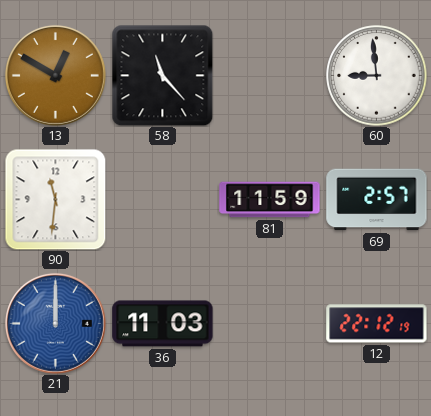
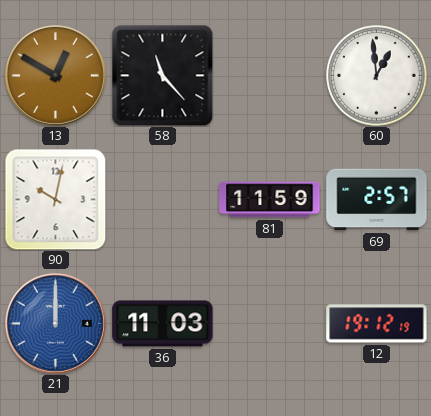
60: 8:59 -> 12:59
90: 11:31 -> 10:02
12: 22:12 -> 19:12
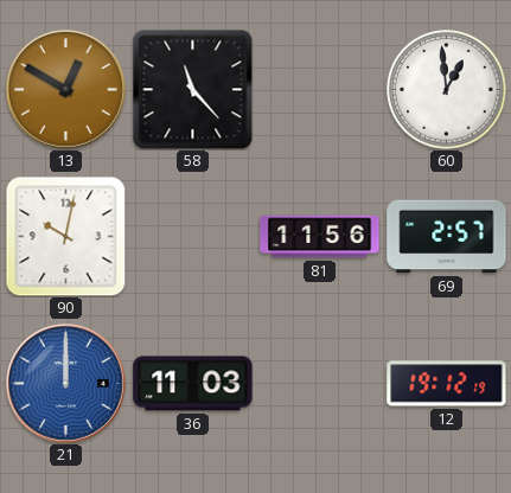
81: 11:59 -> 11:56
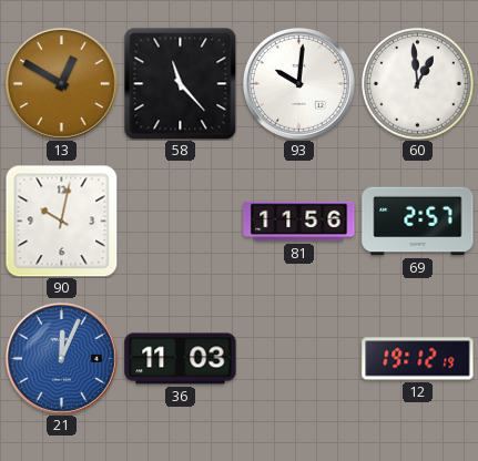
93: none -> 10:01
21: 12:00 -> 12:04
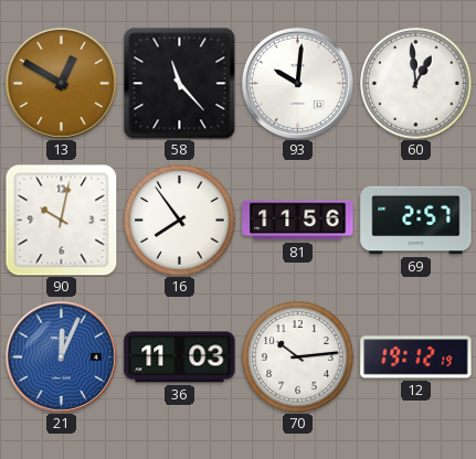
16: none -> 7:54
70: none -> 10:14
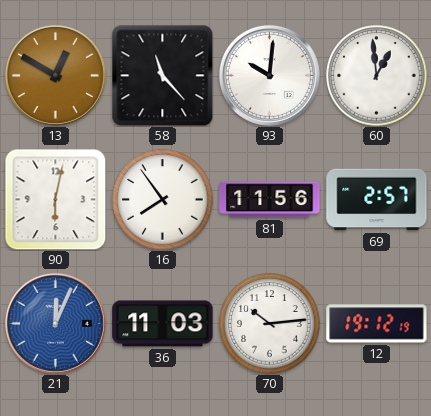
90: 10:02 -> 6:02
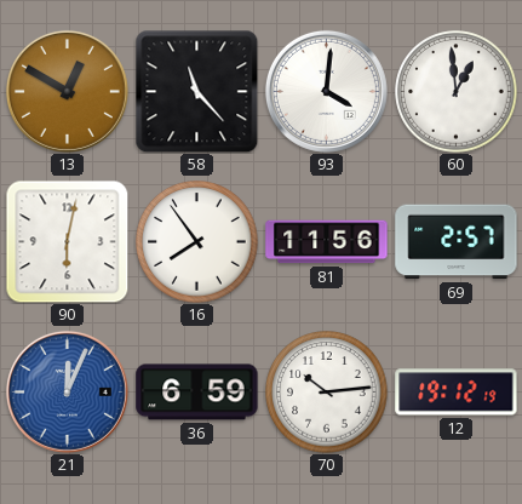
93: 10:01 -> 4:01
36: 11:03 -> 6:59
